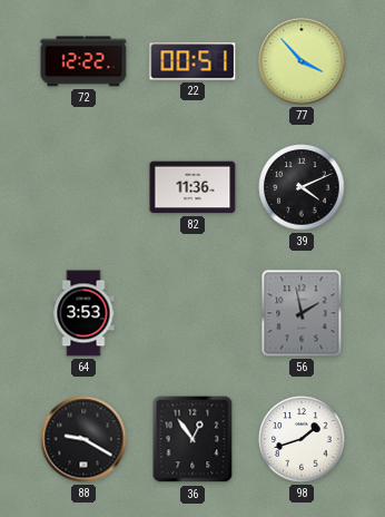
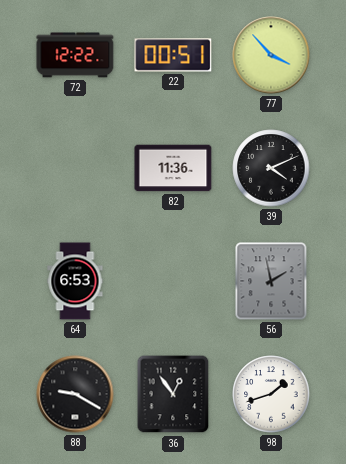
64: 3:53 -> 6:53
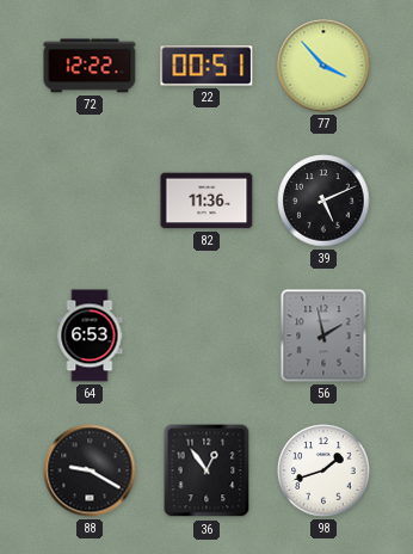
39: 4:11 -> 5:11
